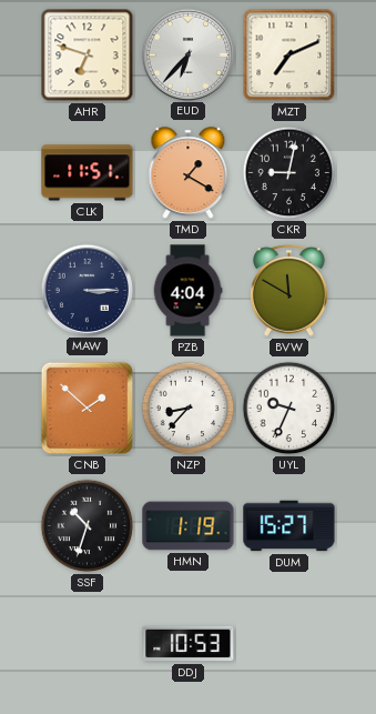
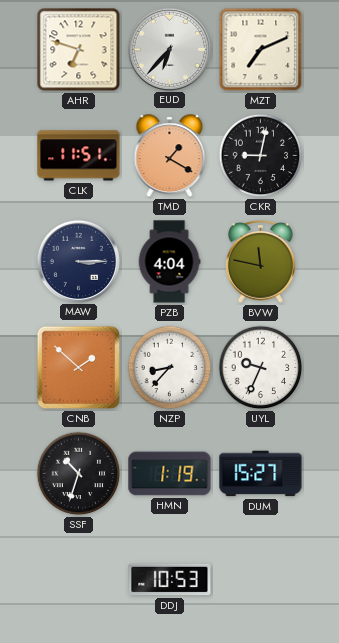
BVW: 11:50 -> 11:47
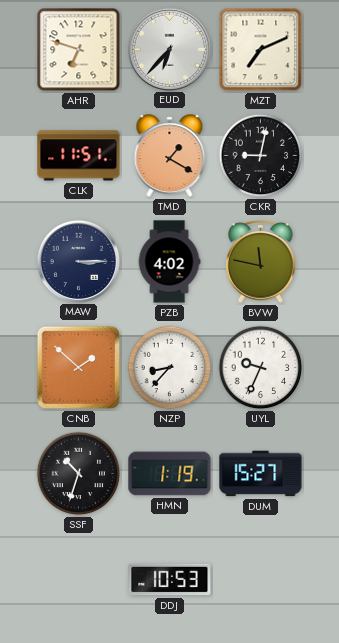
PZB: 4:04 -> 4:02
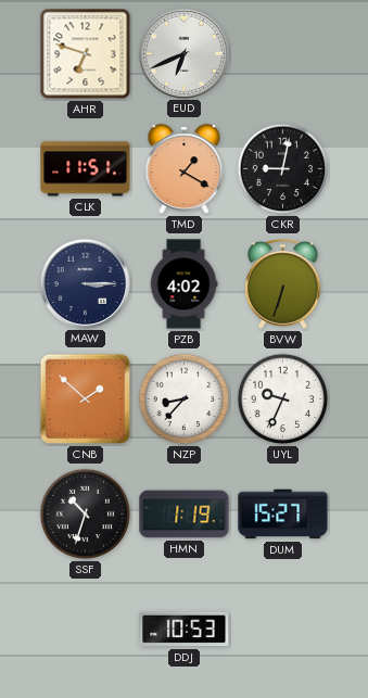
EUD: 6:37 -> 6:41
MZT: 7:11 -> none
BVW: 11:47 -> 6:33
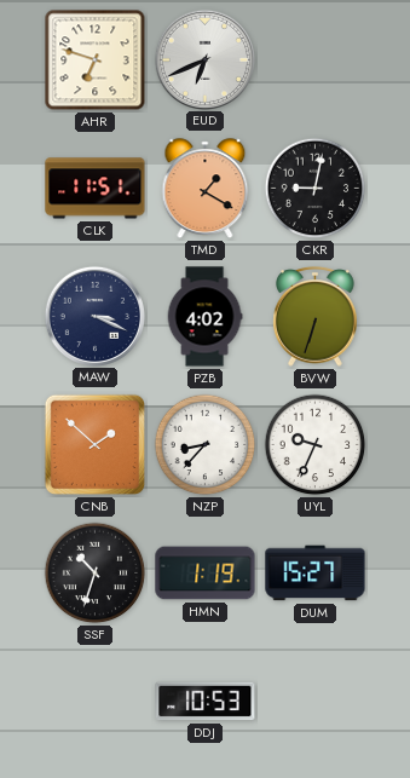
MAW: 3:15 -> 3:19
